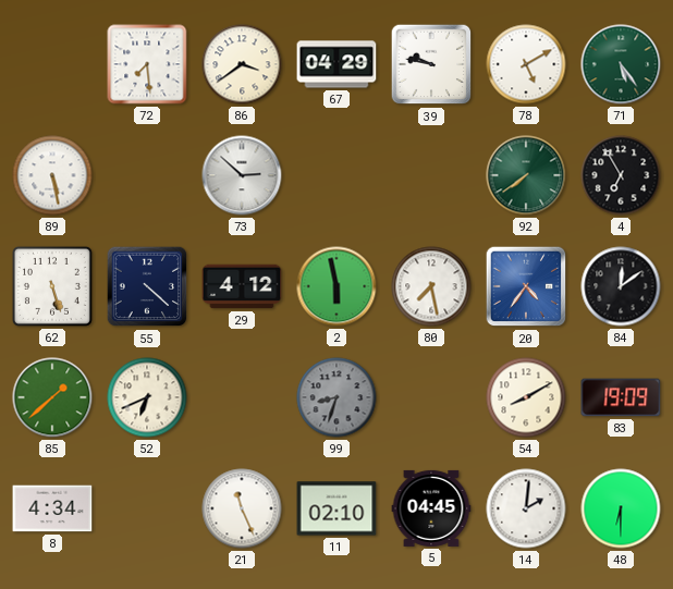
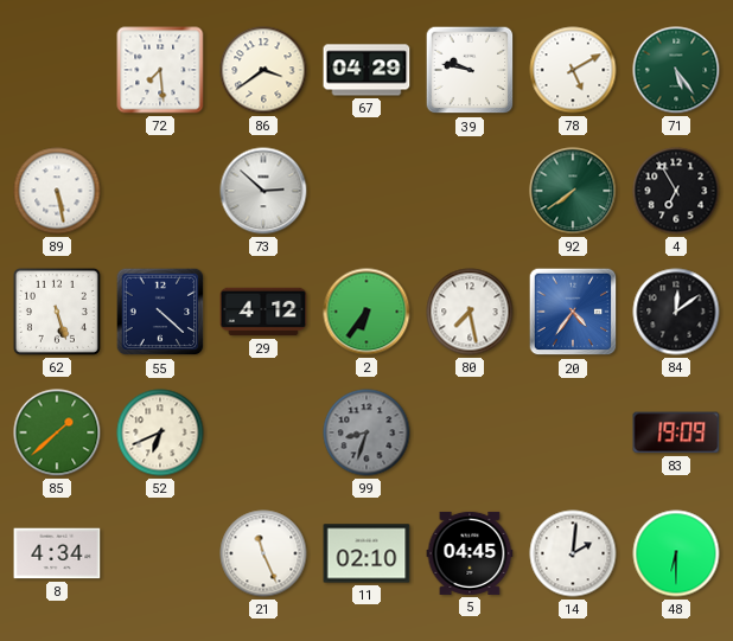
2: 5:58 -> 6:36
54: 8:10 -> none
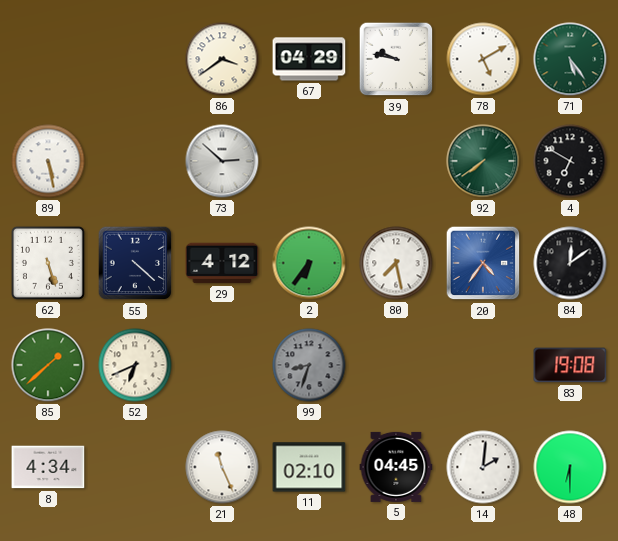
72: 7:29 -> none
4: 6:55 -> 6:50
83: 19:09 -> 19:08
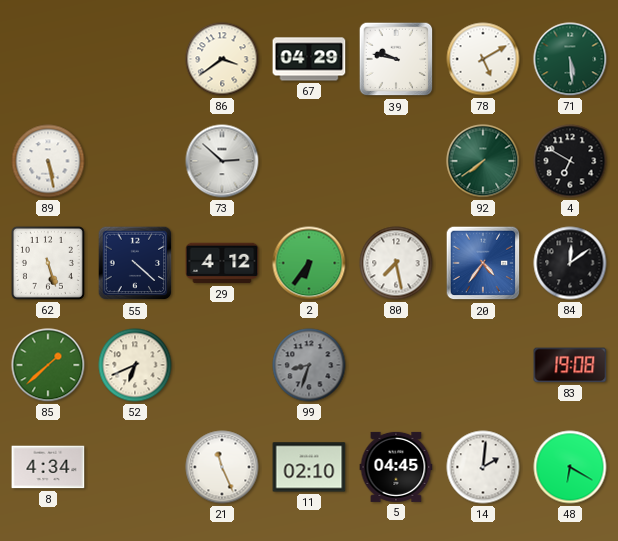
71: 5:24 -> 5:29
48: 6:30 -> 6:20
